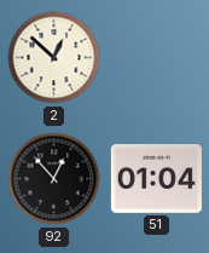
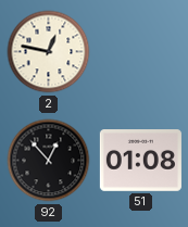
2: 12:52 -> 12:47
51: 01:04 -> 01:08
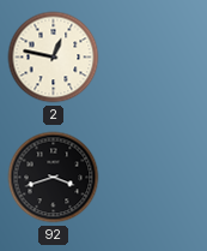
92: 12:53 -> 3:42
51: 01:08 -> none
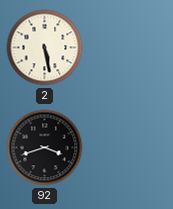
2: 12:47 -> 5:28
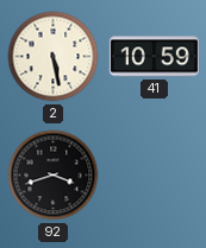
41: none -> 10:59
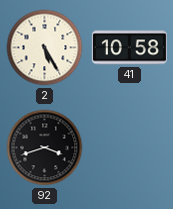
2: 5:28 -> 5:25
41: 10:59 -> 10:58
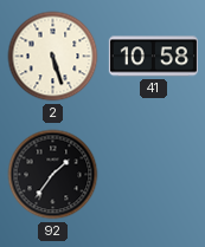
2: 5:25 -> 5:27
92: 3:42 -> 1:36
